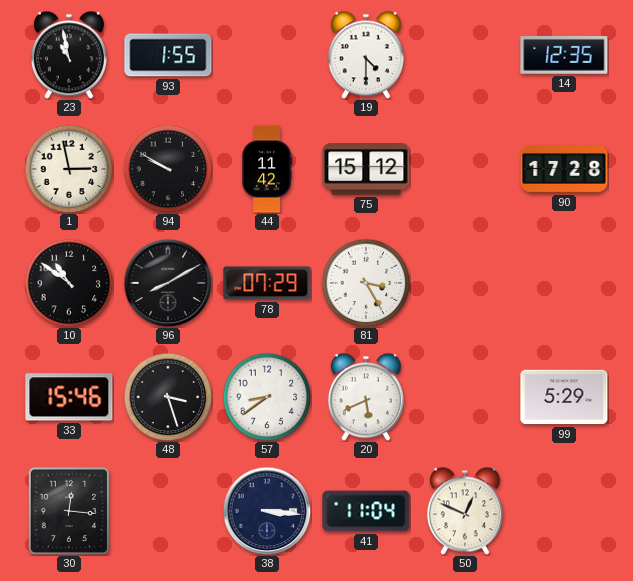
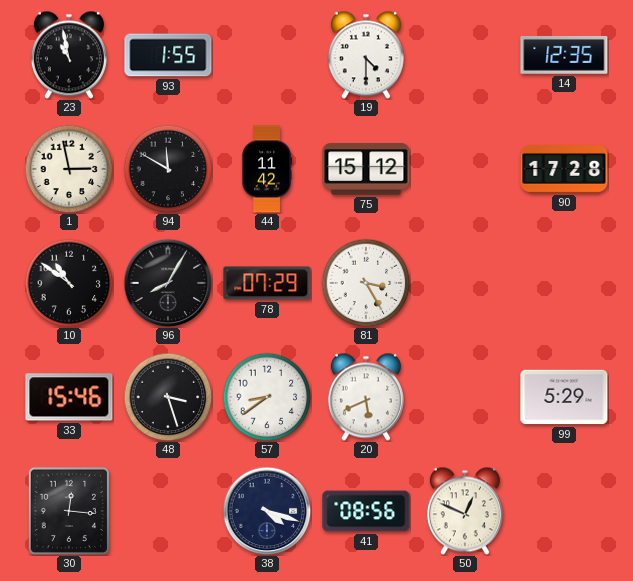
94: 9:50 -> 11:50
96: 8:10 -> 8:05
38: 3:16 -> 4:18
41: 11:04 -> 08:56
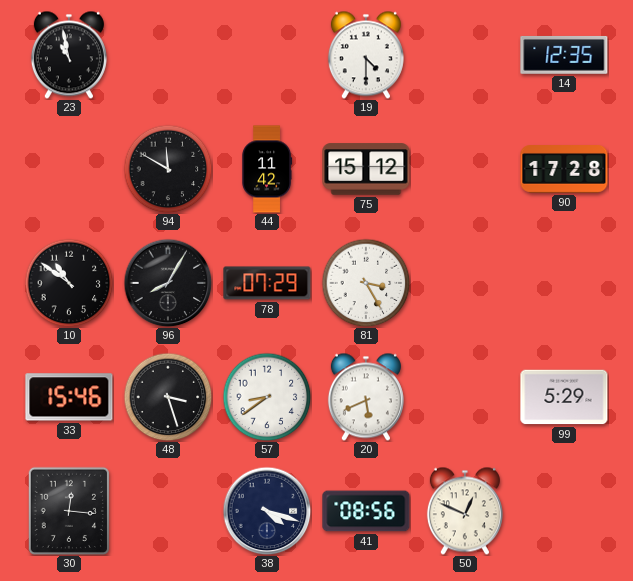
93: 1:55 -> none
1: 2:58 -> none
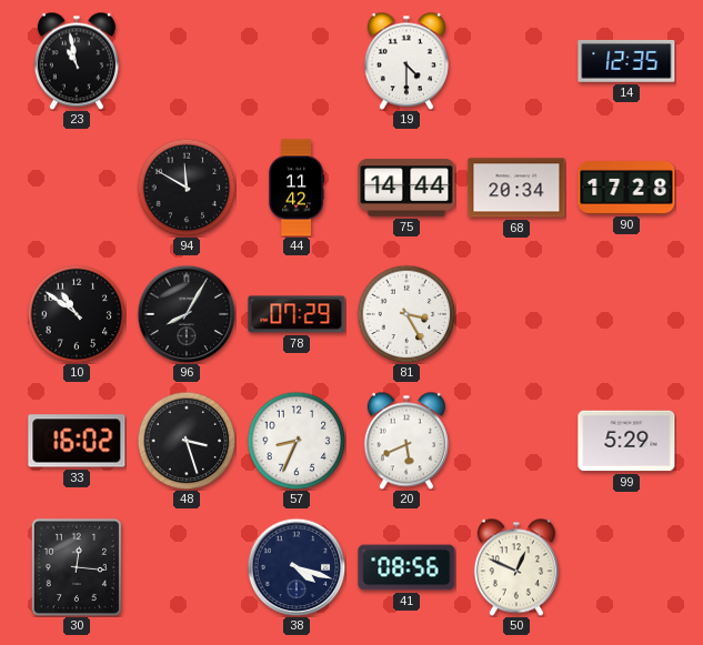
75: 15:12 -> 14:44
68: none -> 20:34
33: 15:46 -> 16:02
57: 8:39 -> 8:34
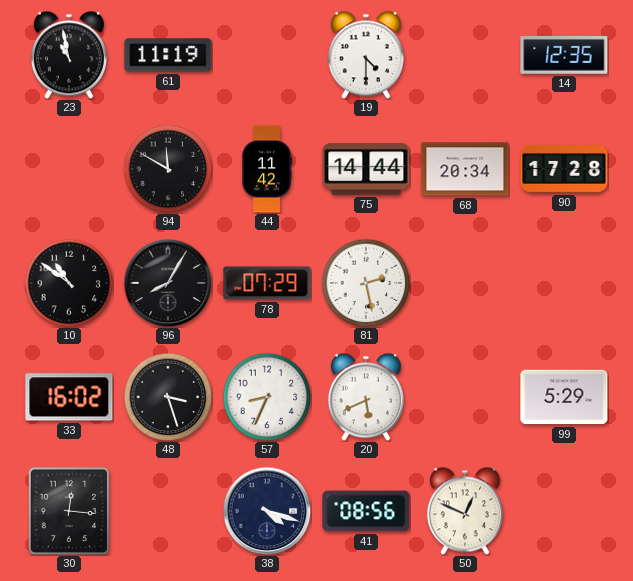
61: none -> 11:19
81: 3:25 -> 2:28
